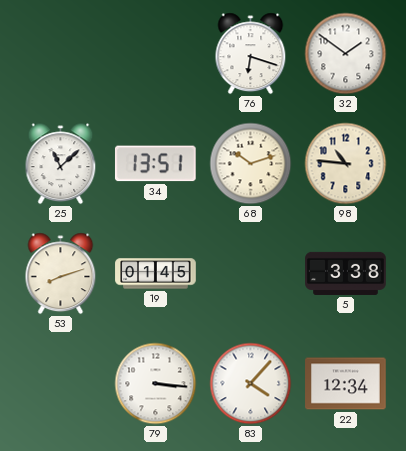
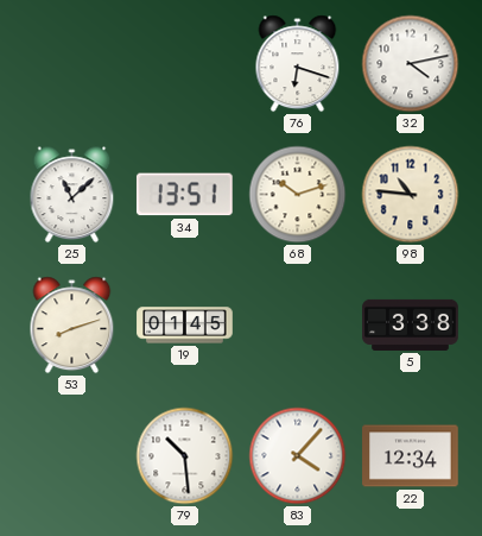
32: 1:51 -> 4:13
79: 3:16 -> 10:29
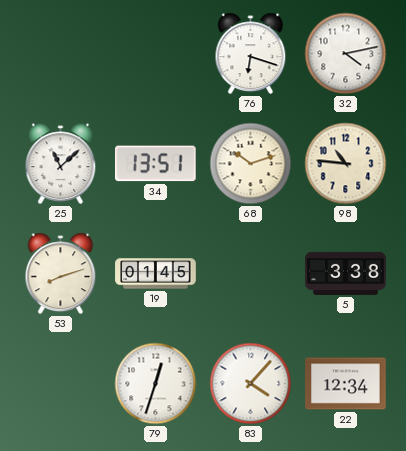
79: 10:29 -> 12:33
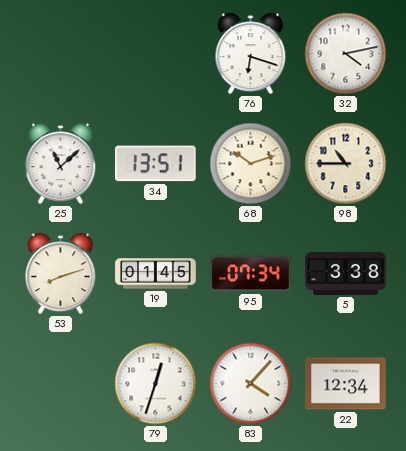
98: 10:46 -> 10:45
95: none -> 07:34
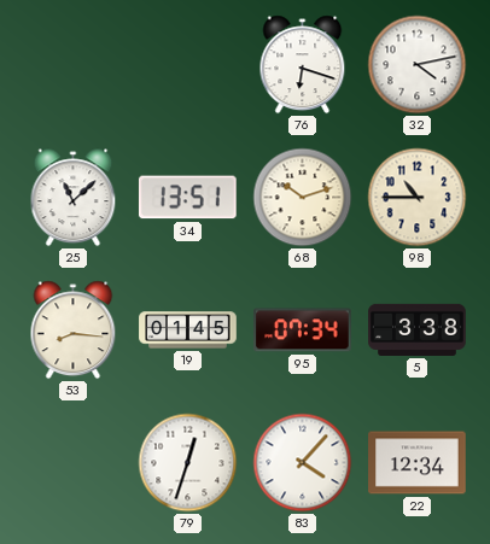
53: 8:12 -> 8:16
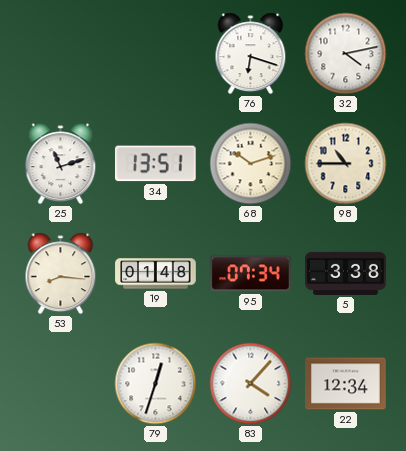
25: 11:08 -> 11:12
19: 01:45 -> 01:48
